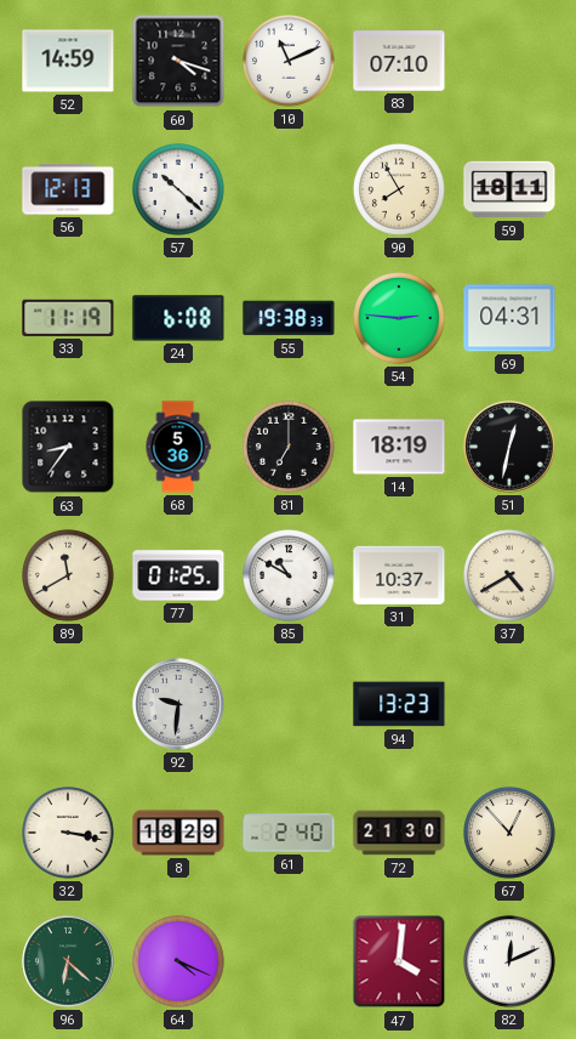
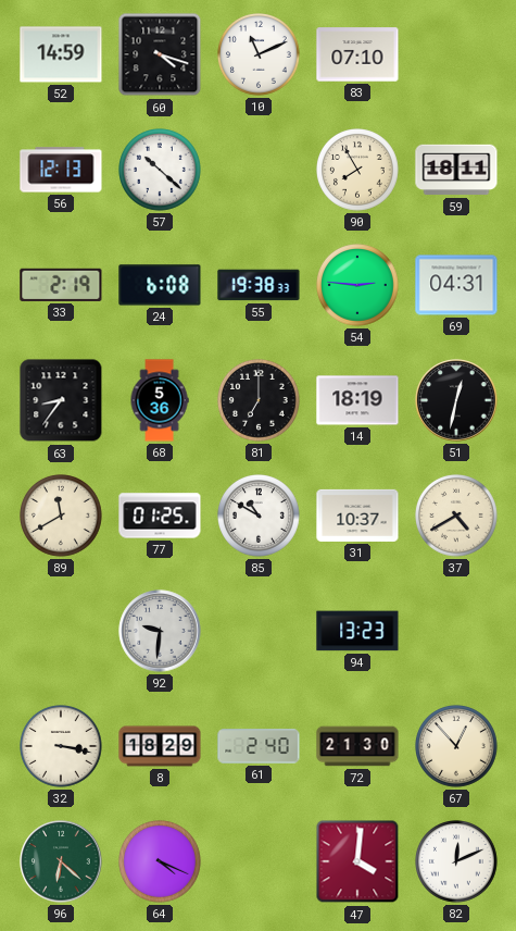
33: 11:19 -> 2:19
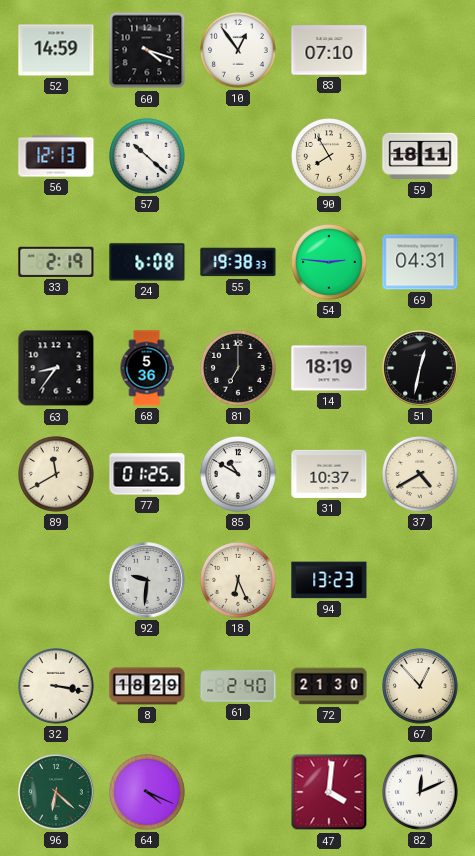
10: 11:11 -> 12:54
18: none -> 6:26
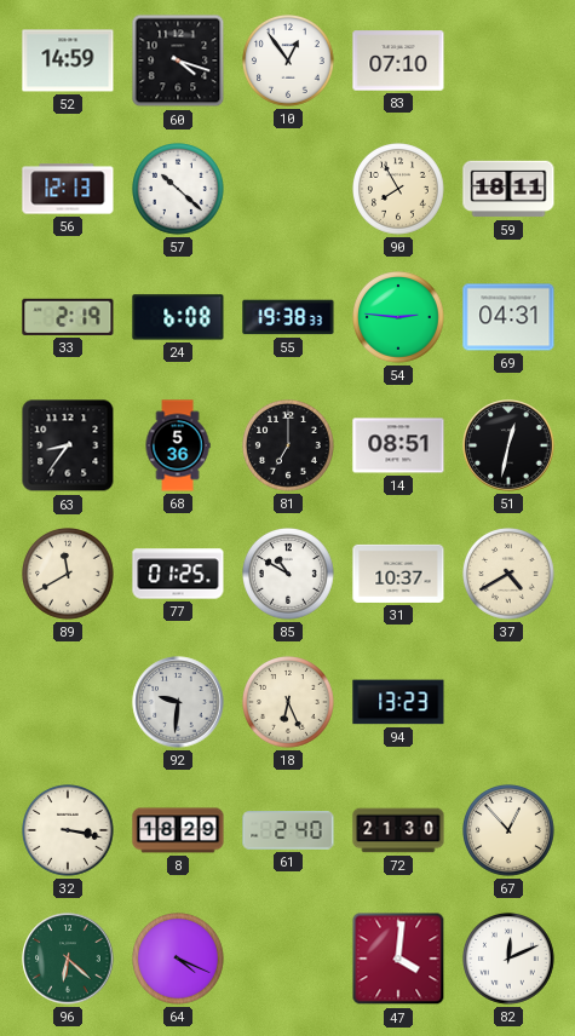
14: 18:19 -> 08:51
